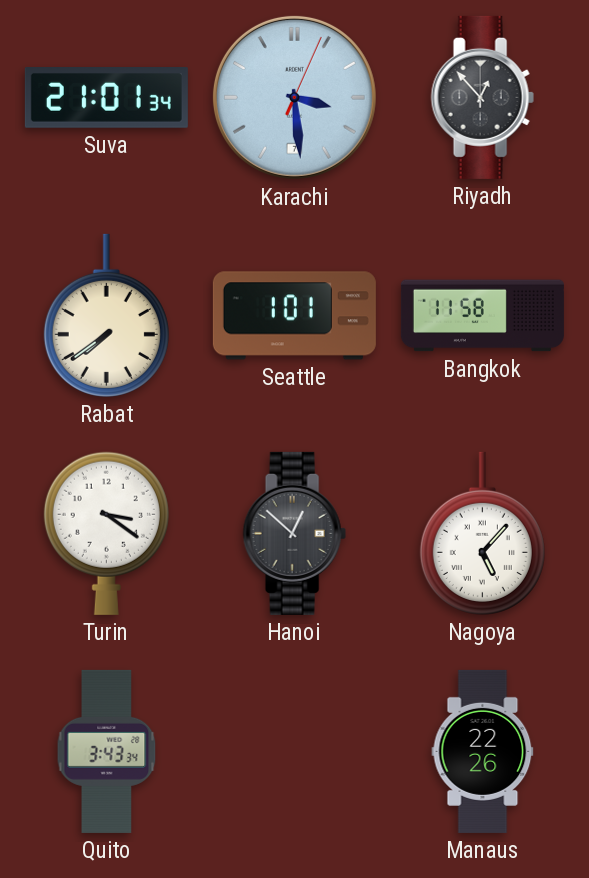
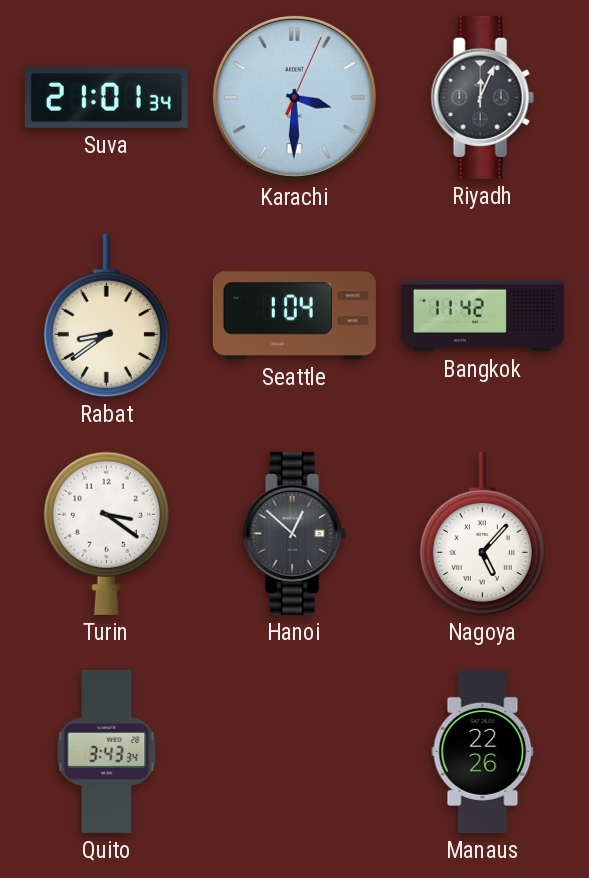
Karachi: 3:29 -> 3:30
Riyadh: 12:53 -> 12:04
Rabat: 7:39 -> 8:39
Seattle: 1:01 -> 1:04
Bangkok: 11:58 -> 11:42
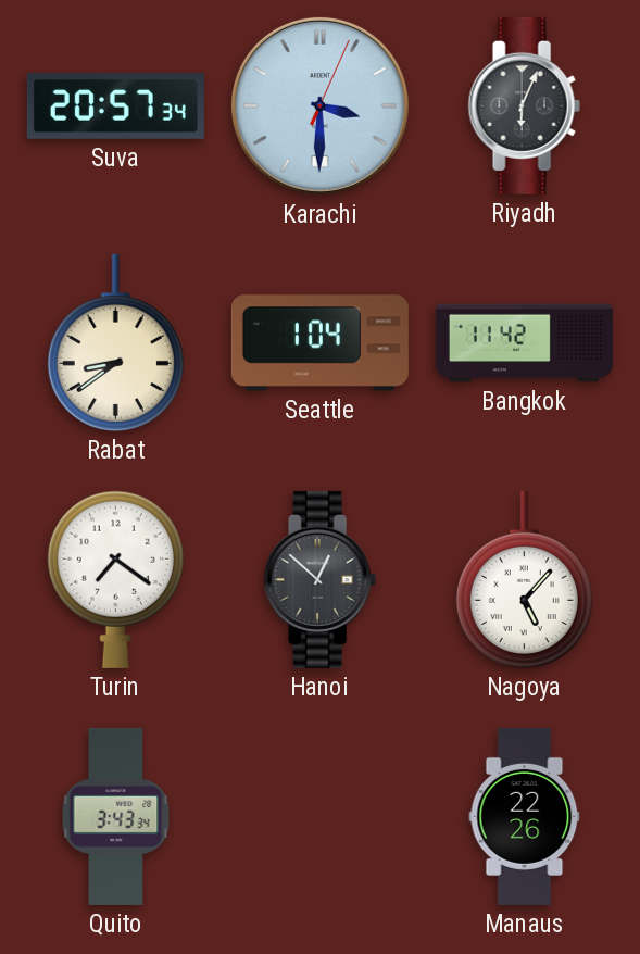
Suva: 21:01 -> 20:57
Riyadh: 12:04 -> 6:04
Turin: 3:21 -> 7:21
